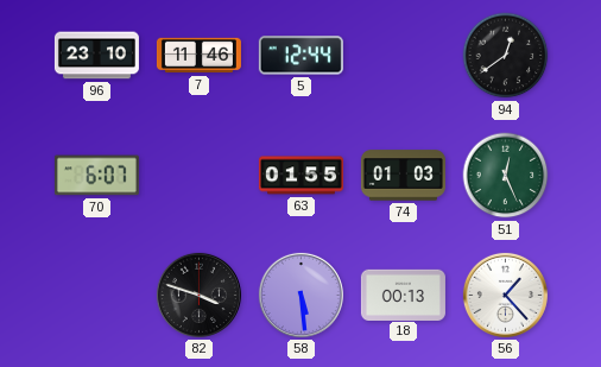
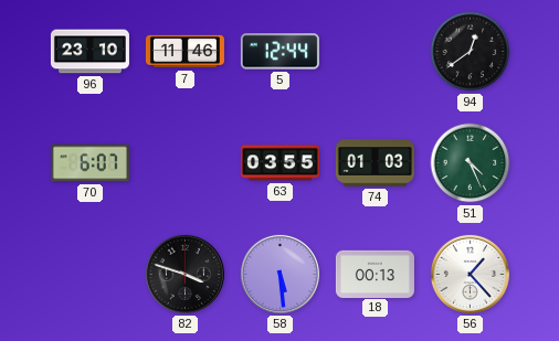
63: 01:55 -> 03:55
51: 12:26 -> 4:26
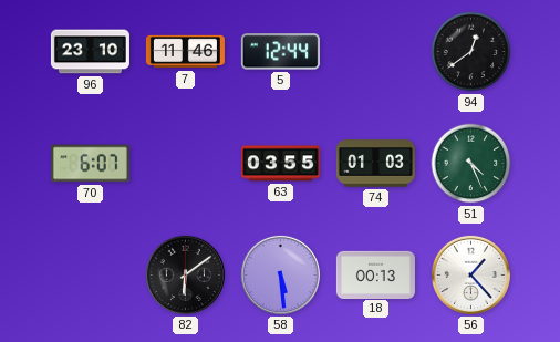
82: 3:48 -> 6:09
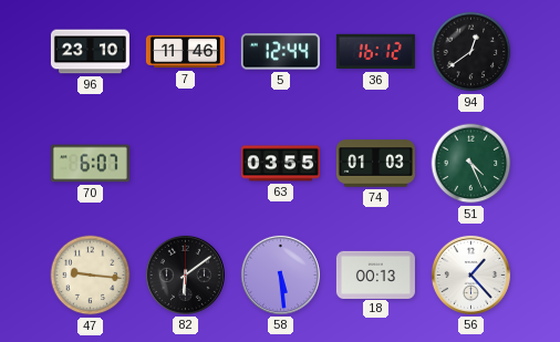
36: none -> 16:12
47: none -> 9:16
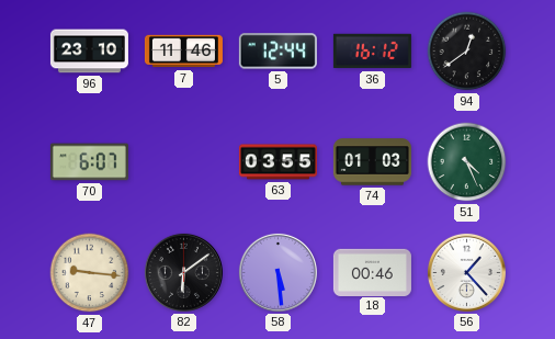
18: 00:13 -> 00:46
